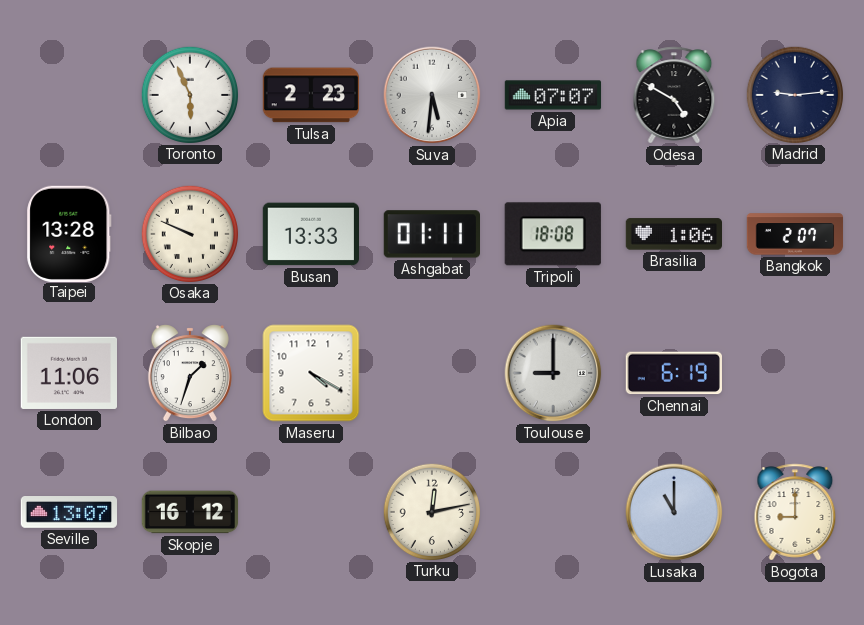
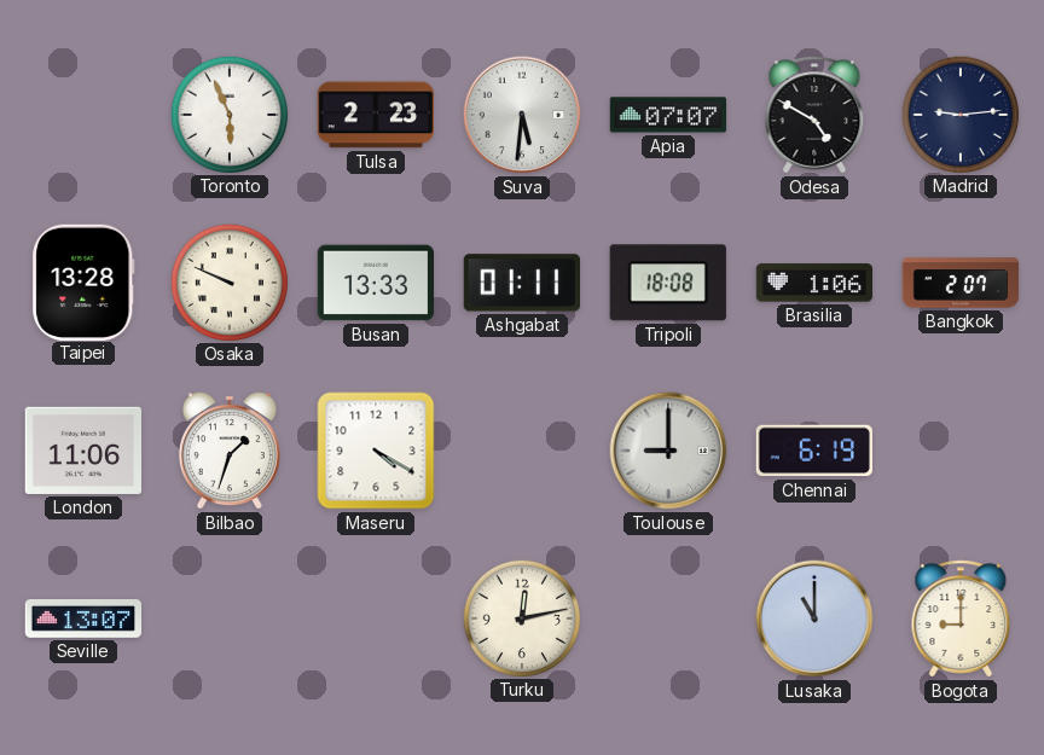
Skopje: 16:12 -> none
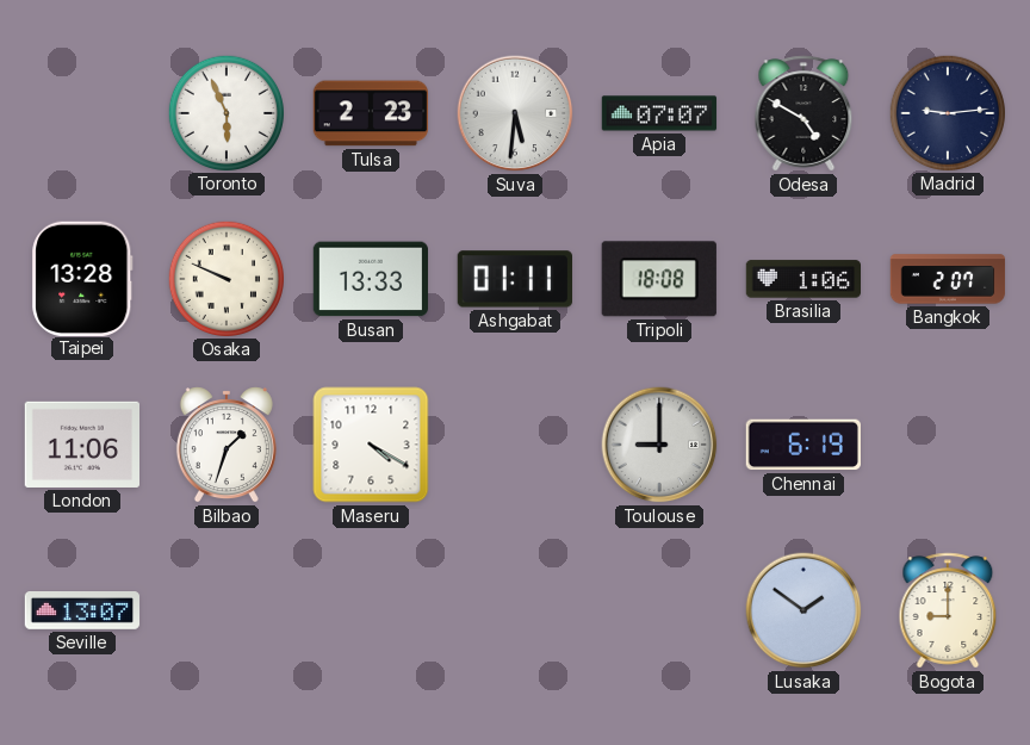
Turku: 12:13 -> none
Lusaka: 11:00 -> 1:51
